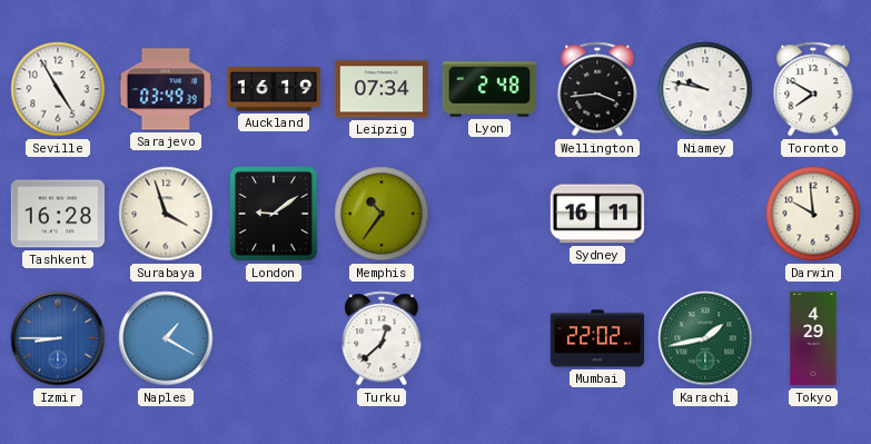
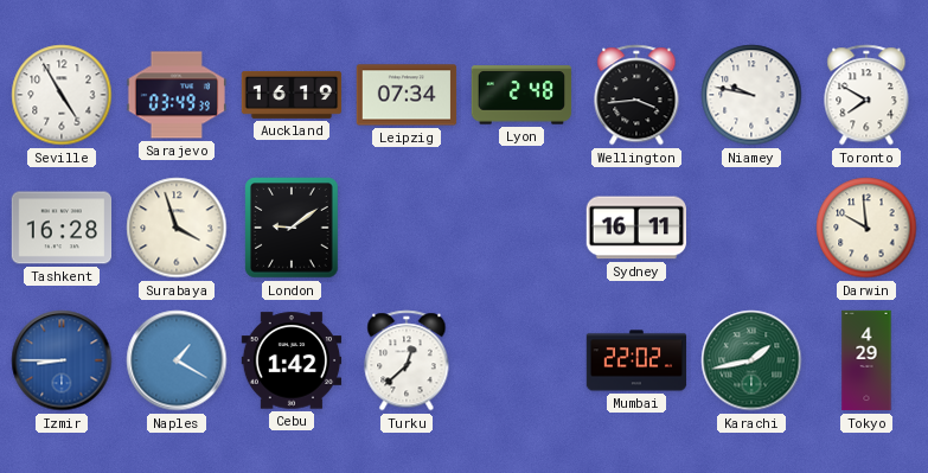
Memphis: 10:36 -> none
Cebu: none -> 1:42
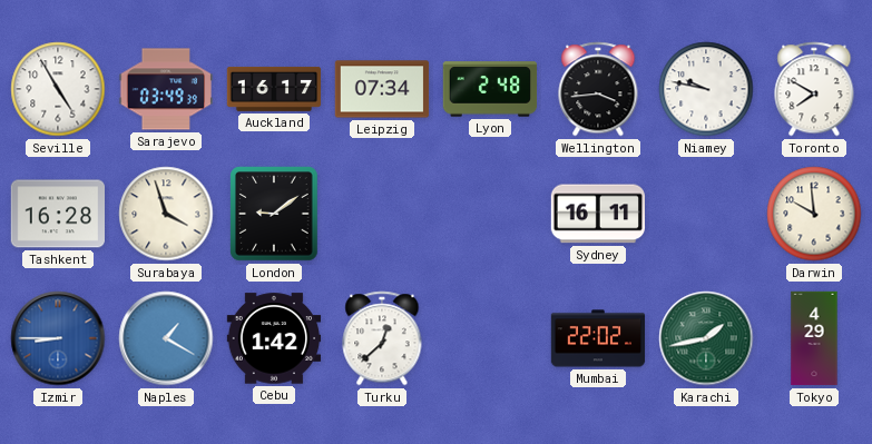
Auckland: 16:19 -> 16:17
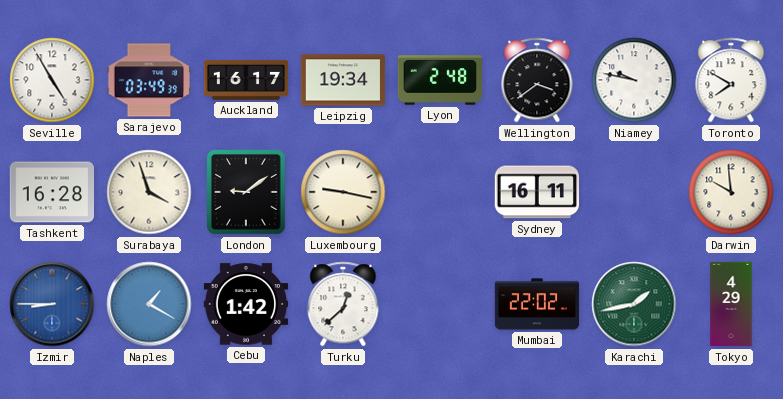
Leipzig: 07:34 -> 19:34
Wellington: 3:44 -> 3:39
Luxembourg: none -> 9:17
